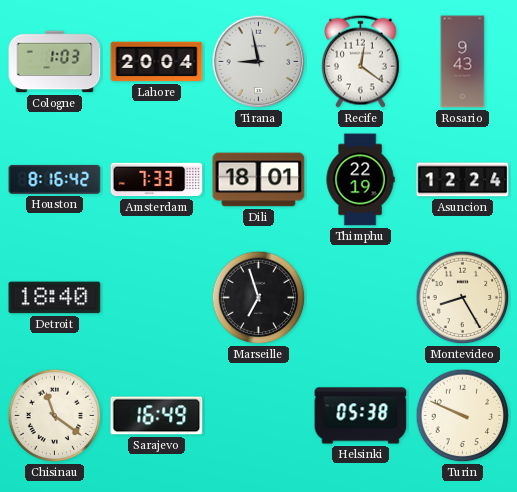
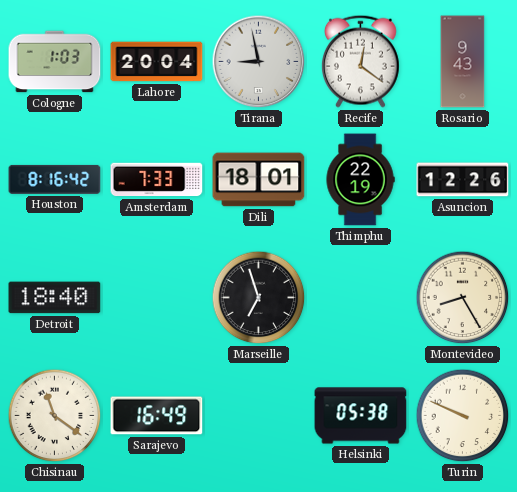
Asuncion: 12:24 -> 12:26
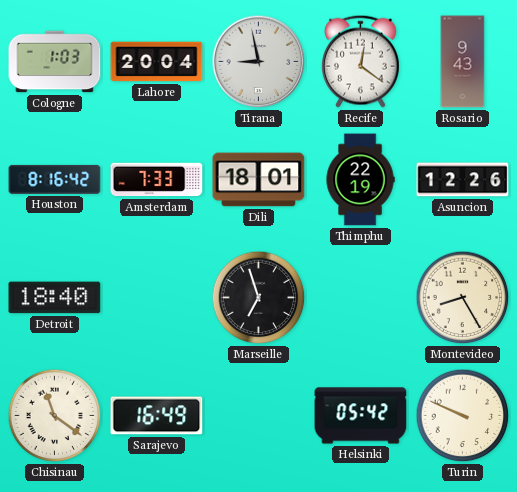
Helsinki: 05:38 -> 05:42
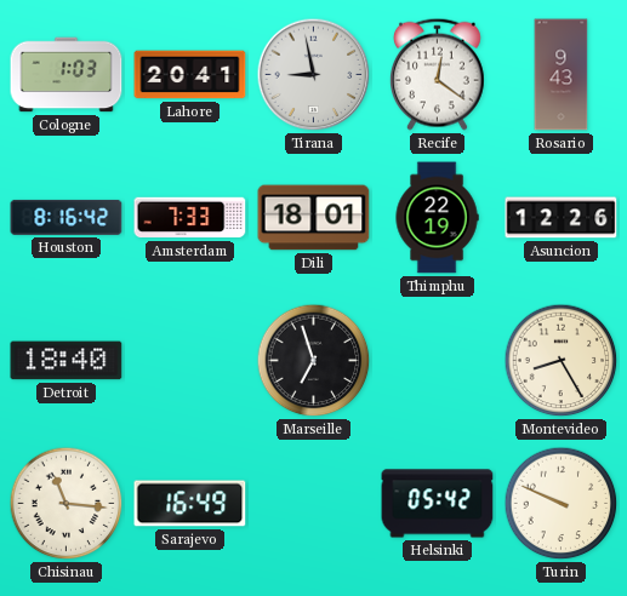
Lahore: 20:04 -> 20:41
Chisinau: 11:21 -> 11:16
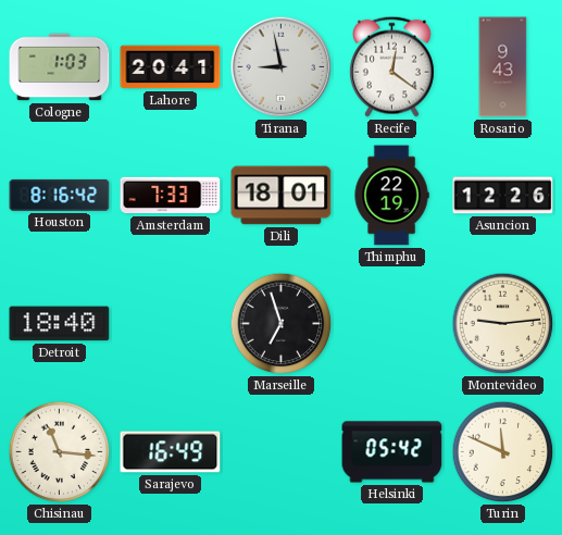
Montevideo: 8:25 -> 9:14
Turin: 9:49 -> 11:49
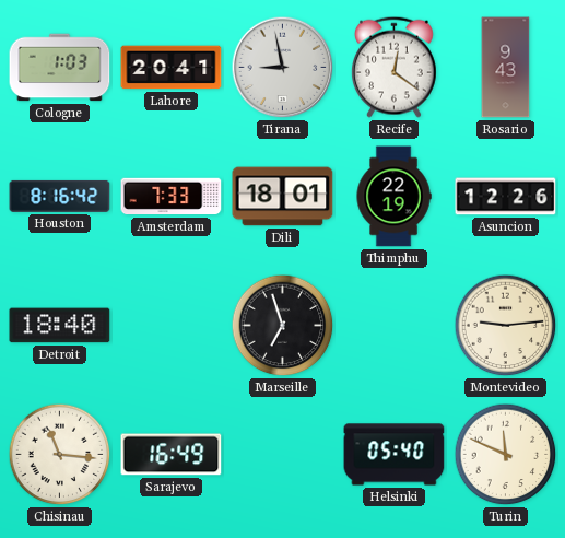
Helsinki: 05:42 -> 05:40
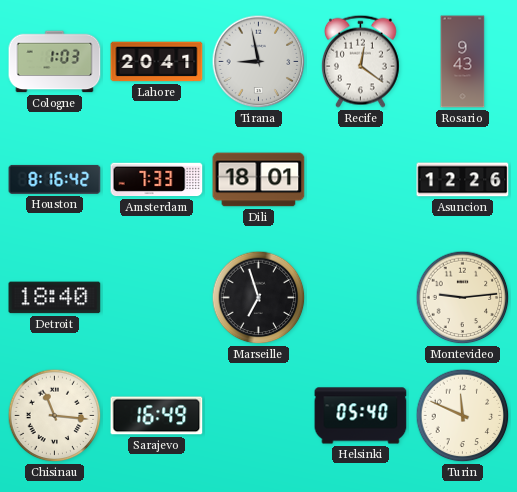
Thimphu: 22:19 -> none
